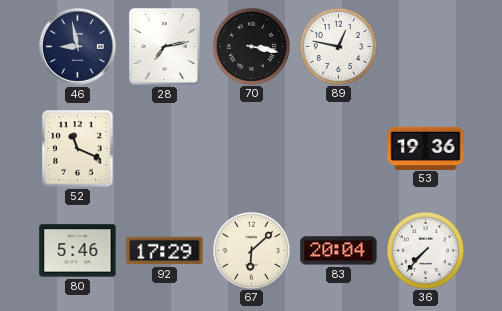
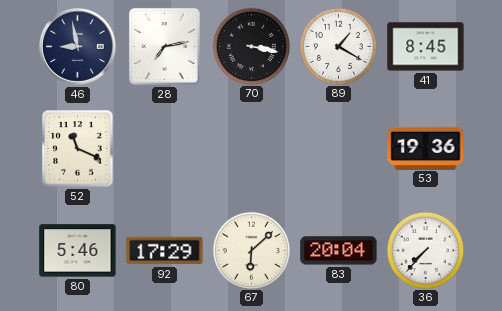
89: 12:47 -> 1:20
41: none -> 8:45
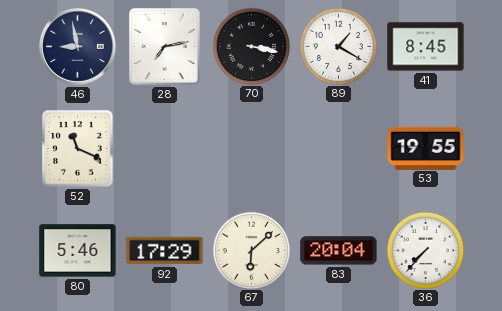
53: 19:36 -> 19:55
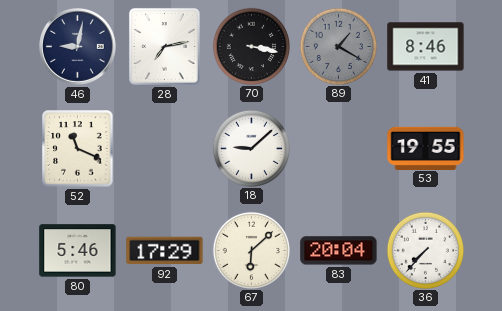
46: 8:58 -> 9:02
89 dial: white -> grey
41: 8:45 -> 8:46
18: none -> 9:08
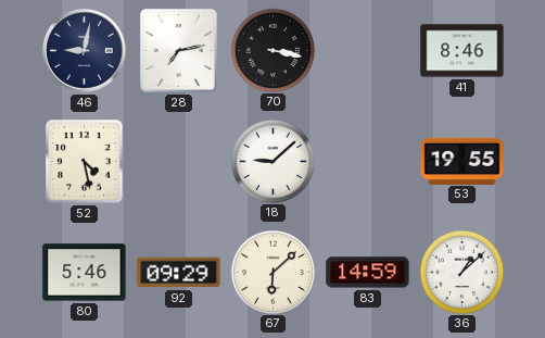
89: 1:20 -> none
52: 11:19 -> 4:28
92: 17:29 -> 09:29
83: 20:04 -> 14:59
36: 7:37 -> 1:08
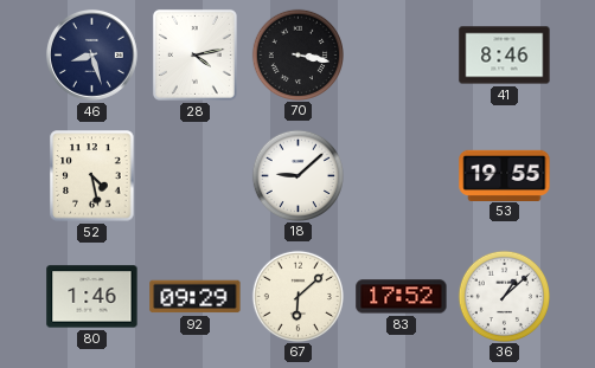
46: 9:02 -> 8:27
28: 7:13 -> 4:13
80: 5:46 -> 1:46
83: 14:59 -> 17:52
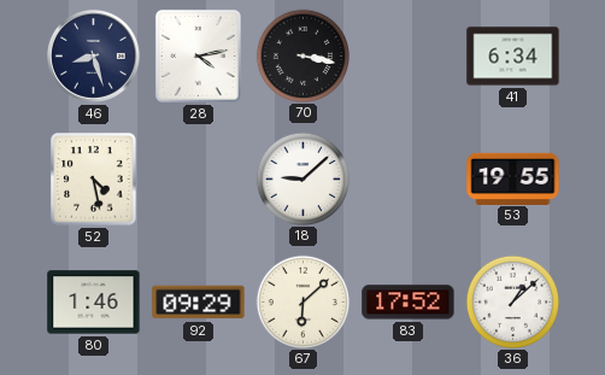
41: 8:46 -> 6:34
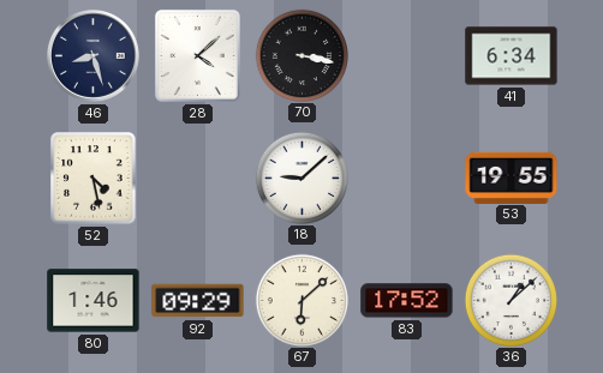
28: 4:13 -> 4:08
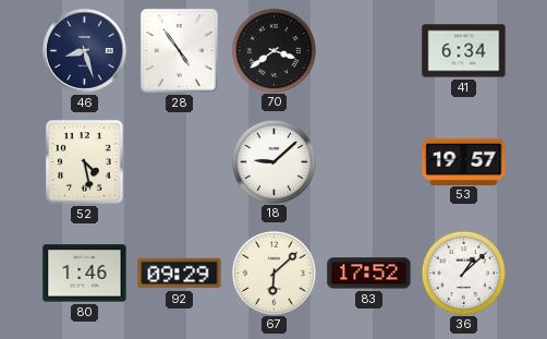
28: 4:08 -> 4:54
70: 3:17 -> 3:39
53: 19:55 -> 19:57
